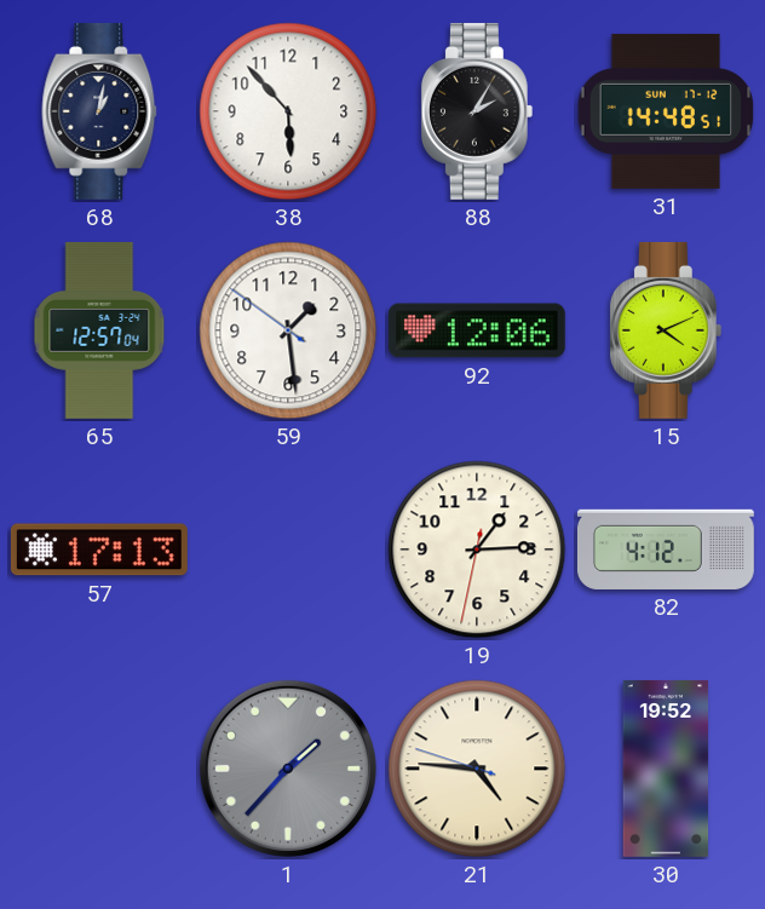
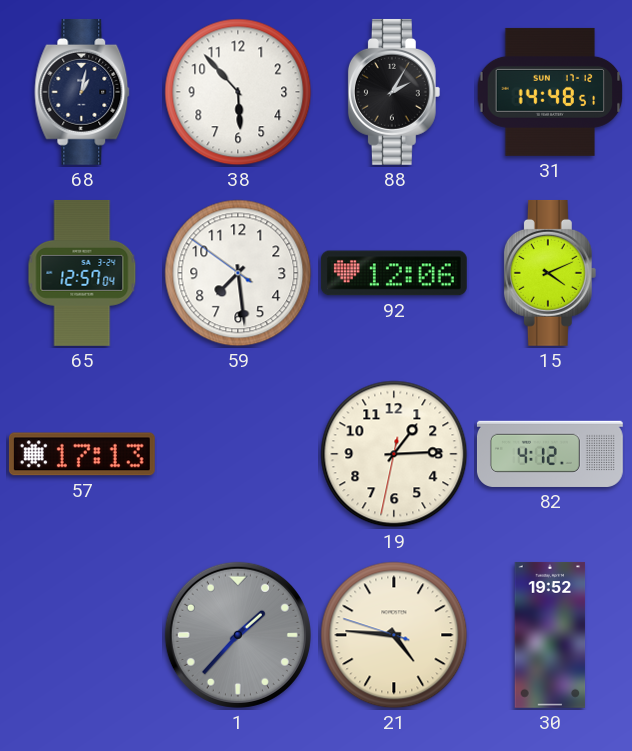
59: 1:28 -> 7:28
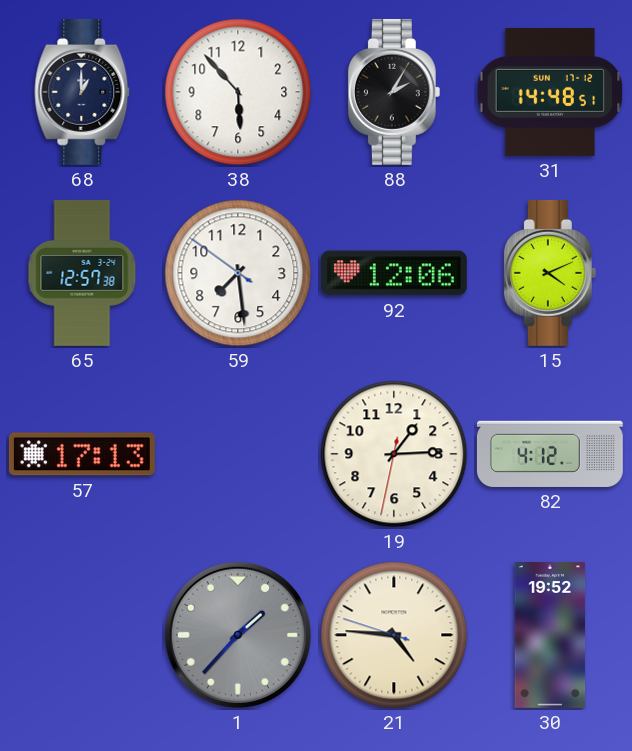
68: 1:02 -> 1:00
65: 12:57:04 -> 12:57:38
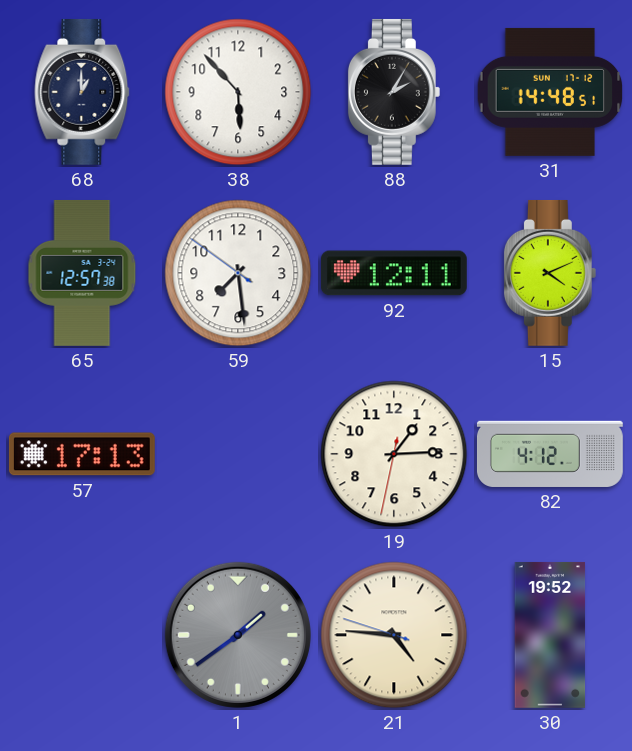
92: 12:06 -> 12:11
1: 1:37 -> 1:39
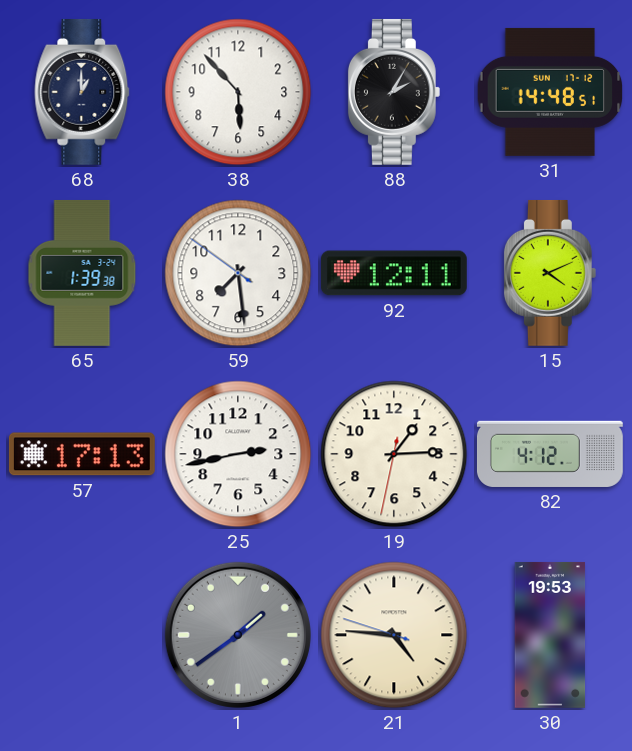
65: 12:57 -> 1:39
25: none -> 2:43
30: 19:52 -> 19:53
